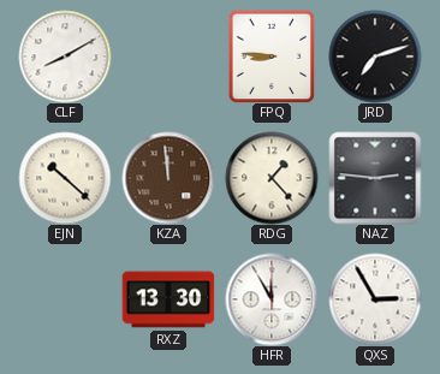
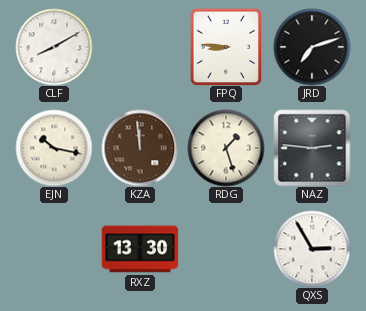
EJN: 10:22 -> 10:17
RDG: 1:23 -> 1:27
HFR: 11:55 -> none
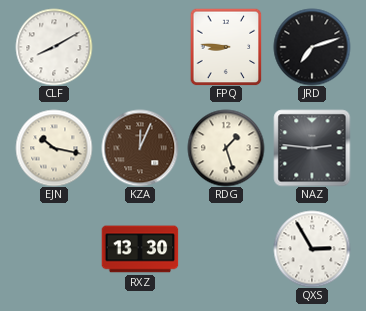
KZA: 11:59 -> 12:04
